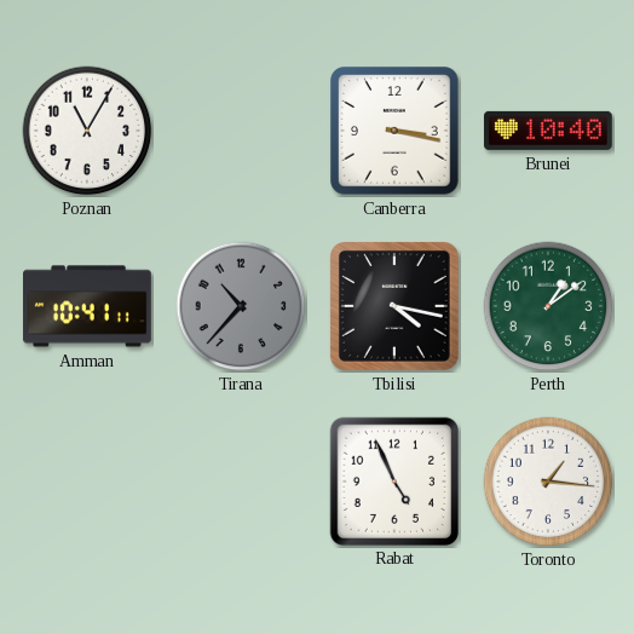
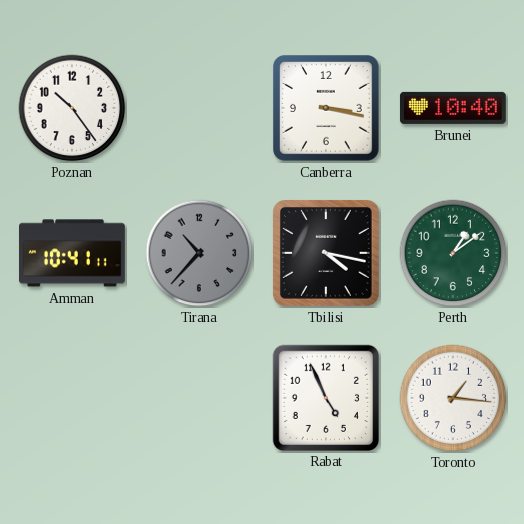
Poznan: 11:05 -> 10:24
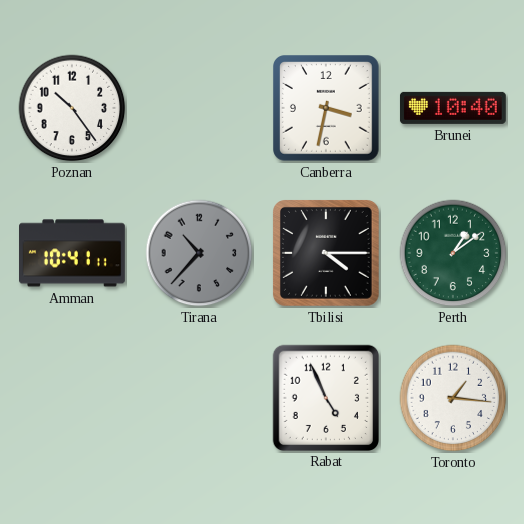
Canberra: 3:17 -> 3:32
Tbilisi: 4:17 -> 4:15
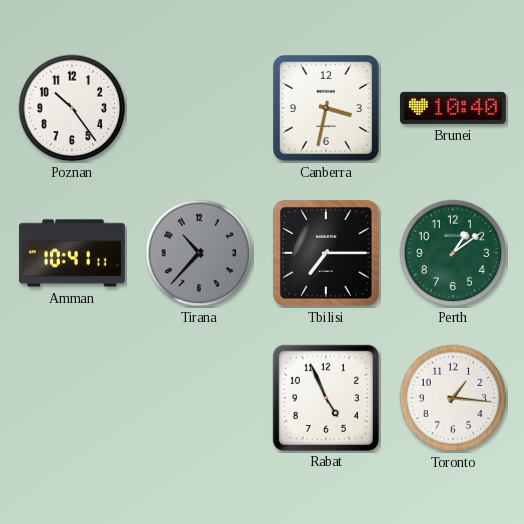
Tbilisi: 4:15 -> 7:15
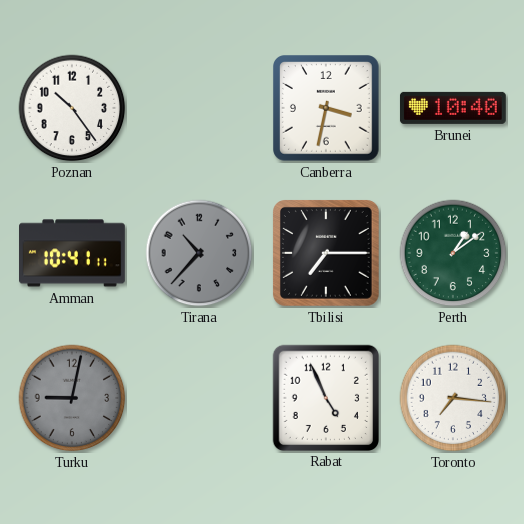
Turku: none -> 9:02
Toronto: 1:16 -> 7:16
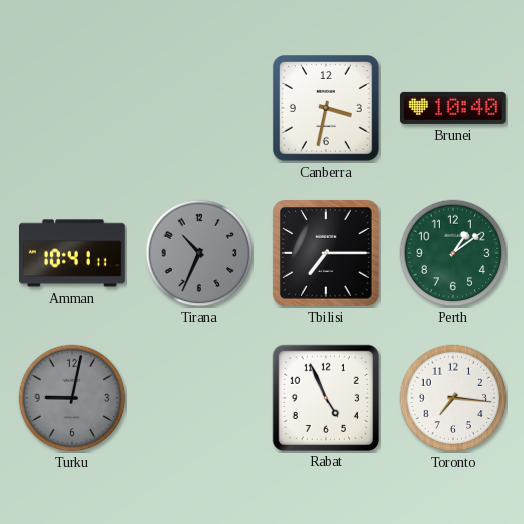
Poznan: 10:24 -> none
Tirana: 10:37 -> 10:34
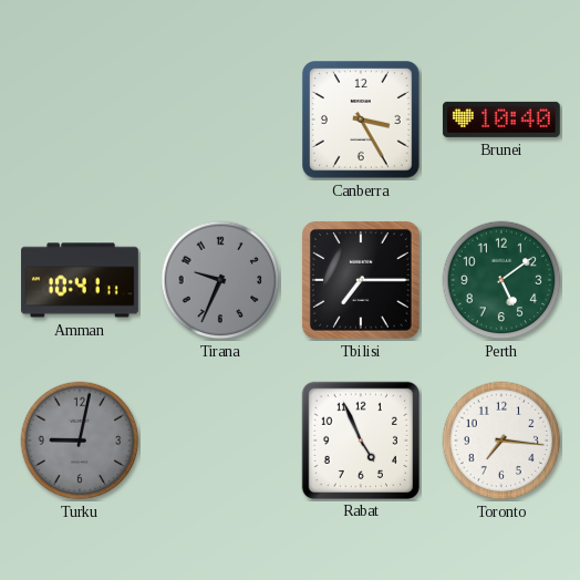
Canberra: 3:32 -> 3:25
Tirana: 10:34 -> 9:34
Perth: 1:09 -> 5:09
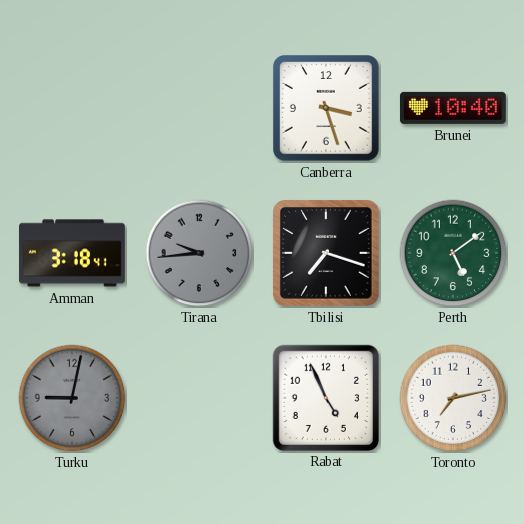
Canberra: 3:25 -> 3:27
Amman: 10:41 -> 3:18
Tirana: 9:34 -> 9:44
Tbilisi: 7:15 -> 7:18
Toronto: 7:16 -> 7:13
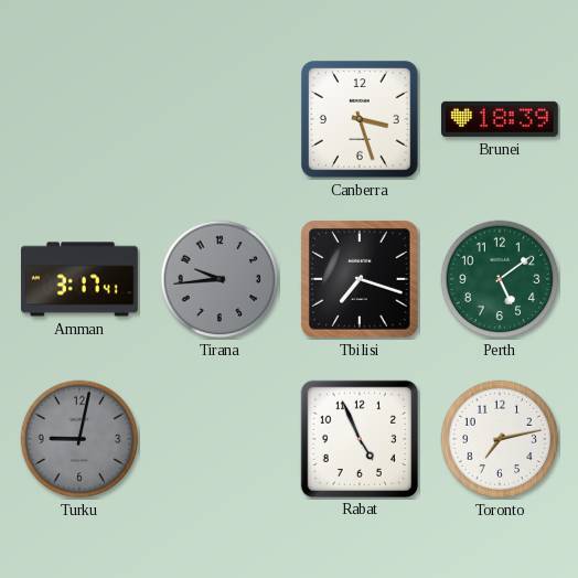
Brunei: 10:40 -> 18:39
Amman: 3:18 -> 3:17
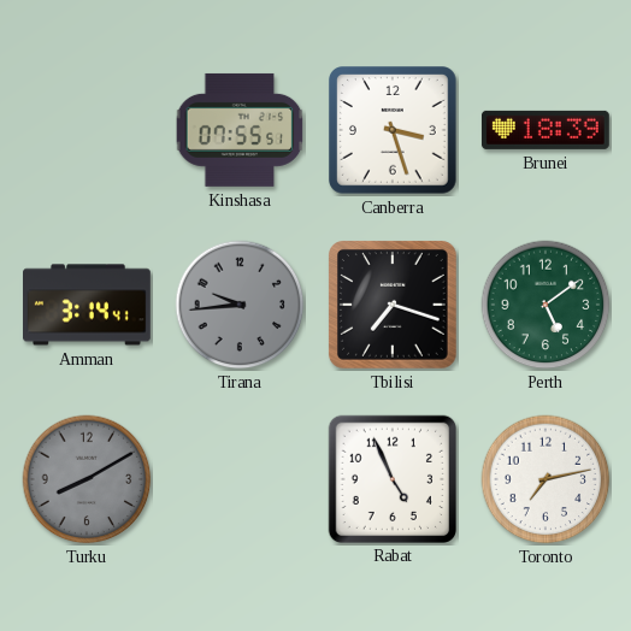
Kinshasa: none -> 07:55
Amman: 3:17 -> 3:14
Turku: 9:02 -> 8:10
